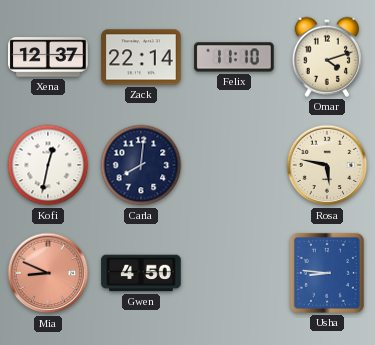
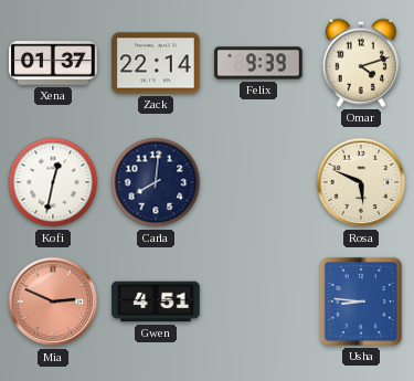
Xena: 12:37 -> 01:37
Felix: 11:10 -> 9:39
Rosa: 5:47 -> 5:49
Mia: 8:49 -> 2:49
Gwen: 4:50 -> 4:51
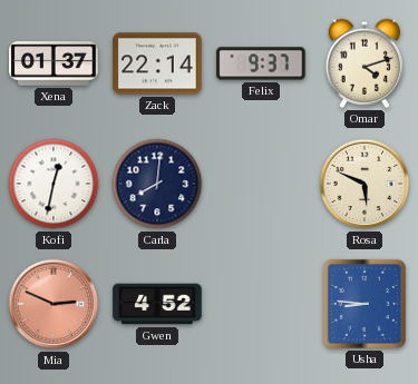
Felix: 9:39 -> 9:37
Gwen: 4:51 -> 4:52
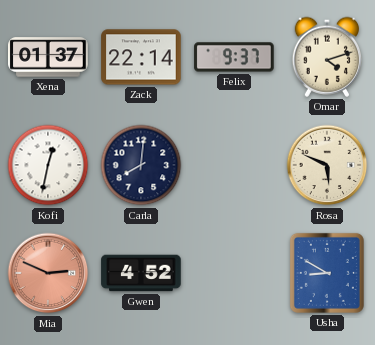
Usha: 8:46 -> 8:50
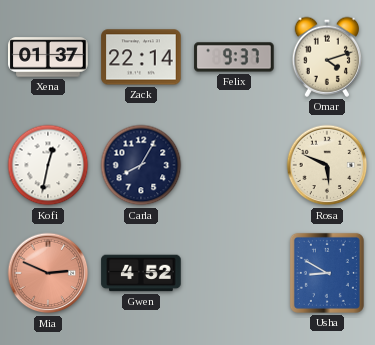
Carla: 8:01 -> 8:05
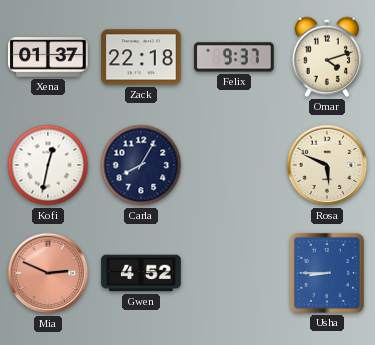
Zack: 22:14 -> 22:18
Usha: 8:50 -> 8:45
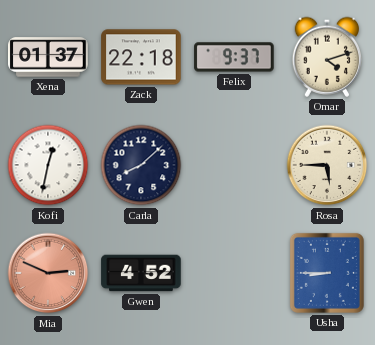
Carla: 8:05 -> 8:08
Rosa: 5:49 -> 5:45
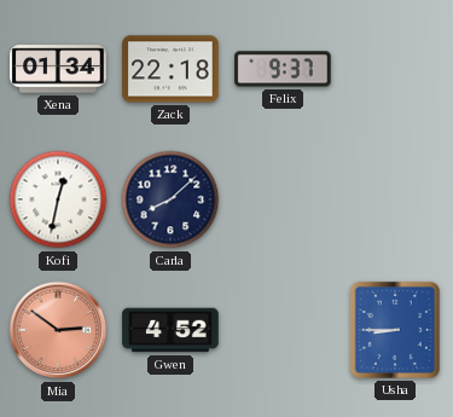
Xena: 01:37 -> 01:34
Omar: 4:12 -> none
Rosa: 5:45 -> none
Mia: 2:49 -> 2:51
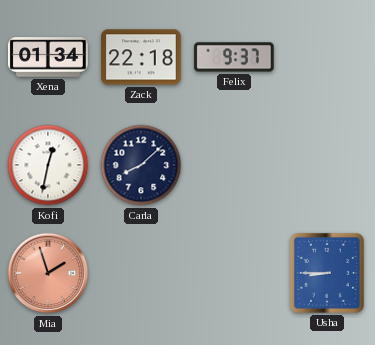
Mia: 2:51 -> 1:57
Gwen: 4:52 -> none
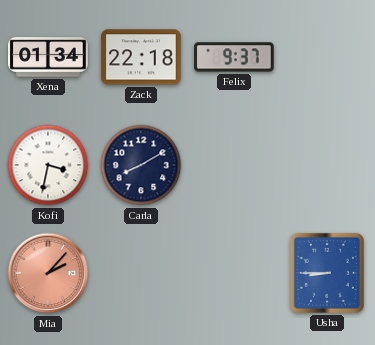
Kofi: 12:32 -> 3:32
Carla: 8:08 -> 8:10
Mia: 1:57 -> 2:07
